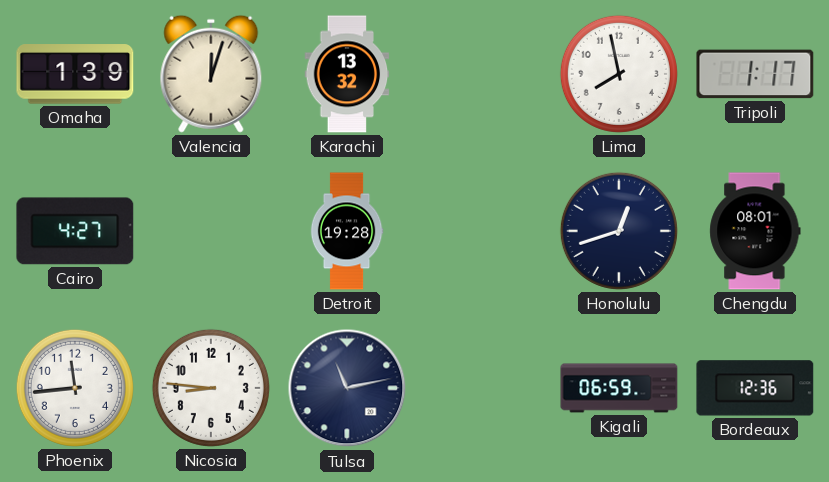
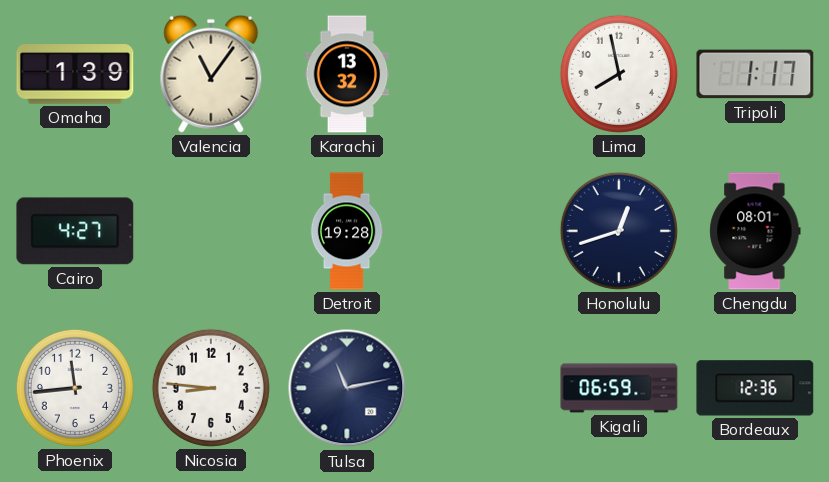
Valencia: 12:03 -> 11:06
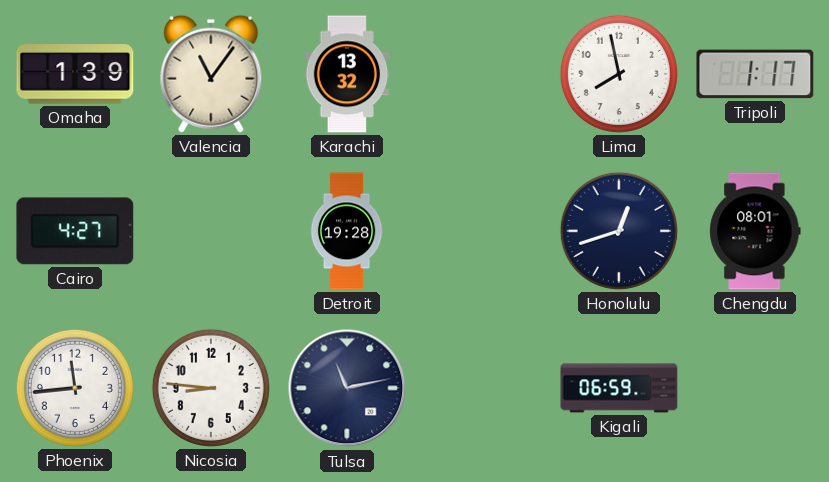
Bordeaux: 12:36 -> none
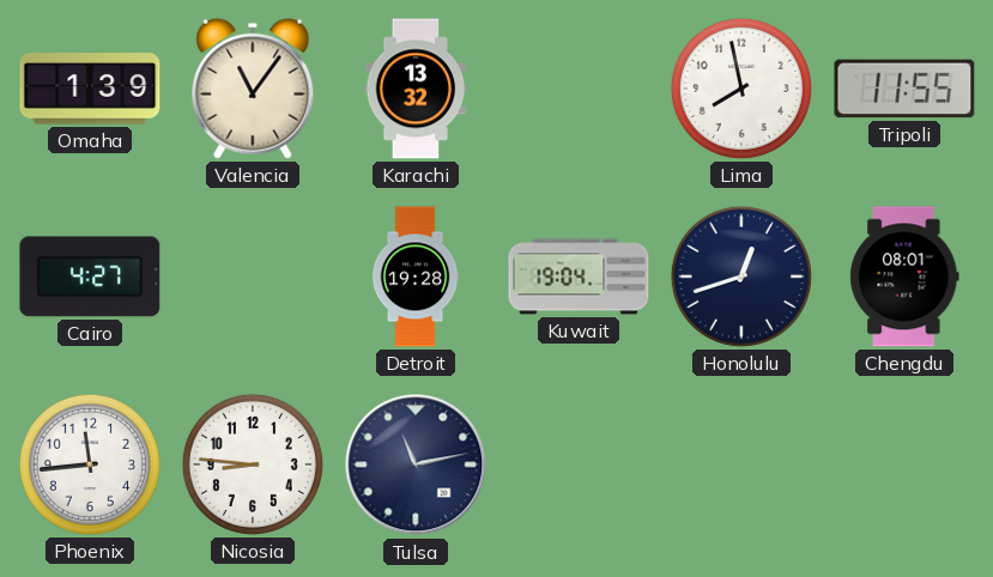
Tripoli: 1:17 -> 11:55
Kuwait: none -> 19:04
Kigali: 06:59 -> none
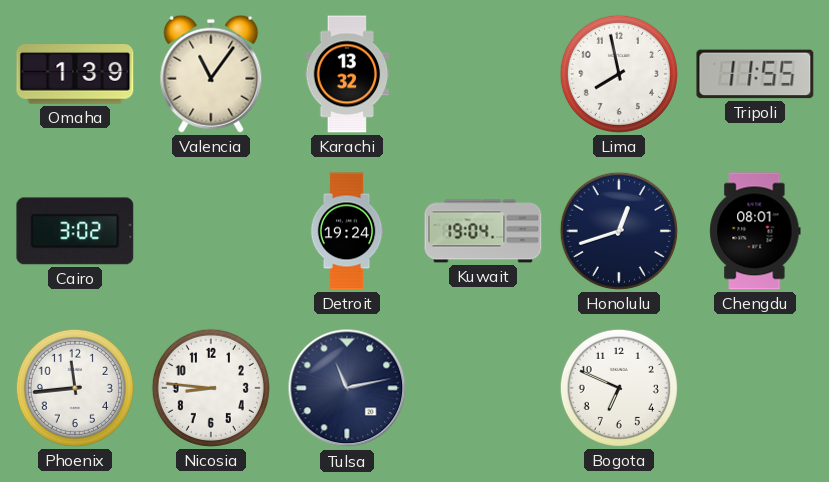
Cairo: 4:27 -> 3:02
Detroit: 19:28 -> 19:24
Bogota: none -> 6:49
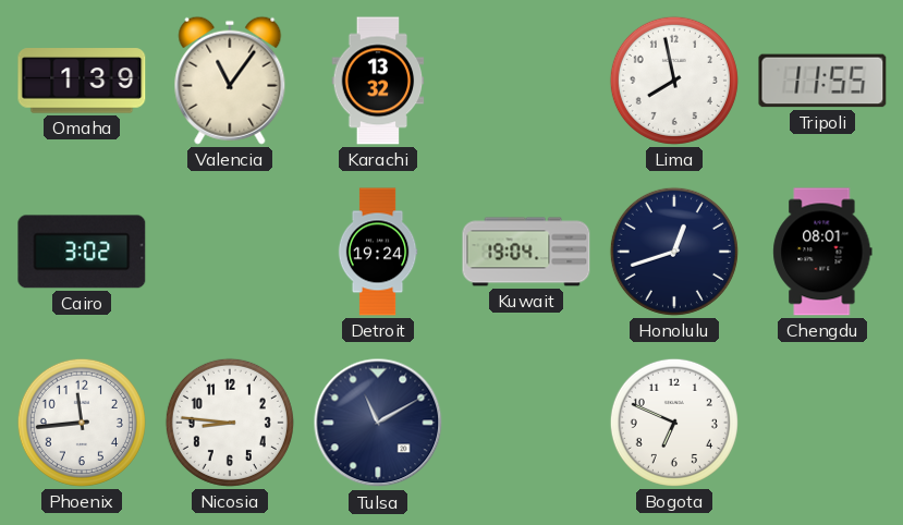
Tulsa: 11:13 -> 11:10
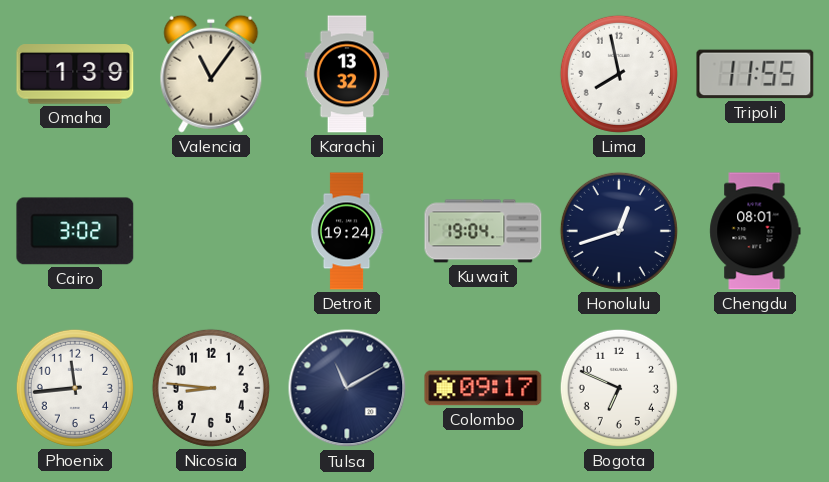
Colombo: none -> 09:17
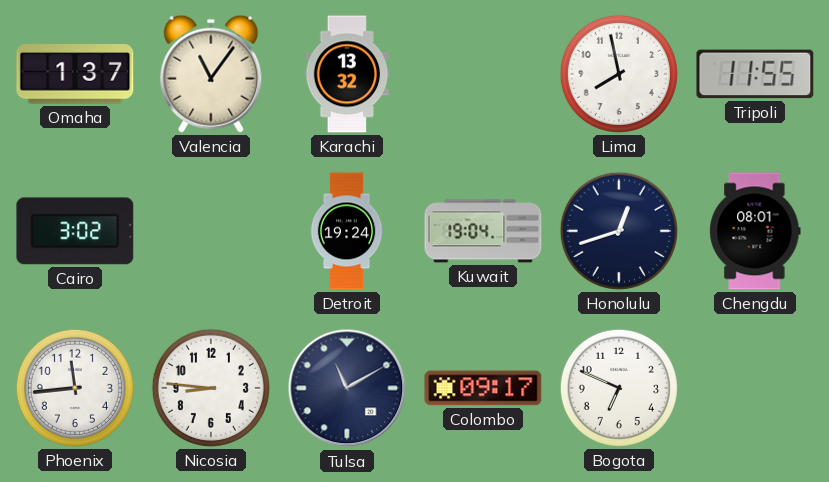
Omaha: 1:39 -> 1:37
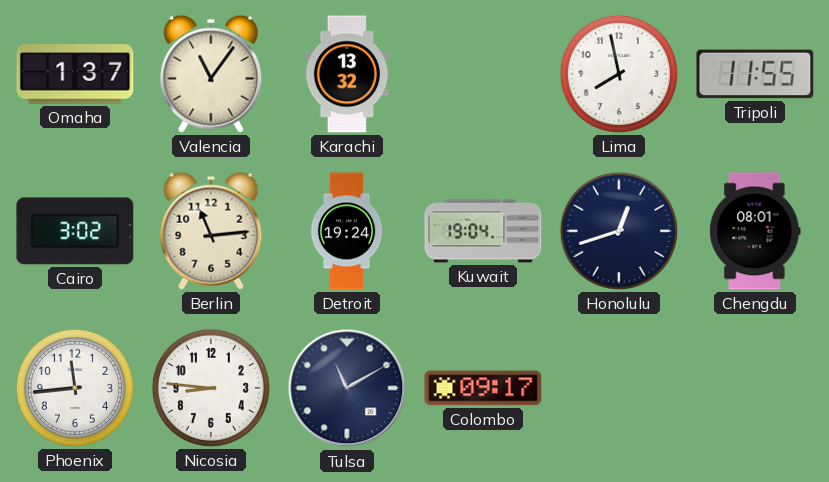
Berlin: none -> 11:14
Bogota: 6:49 -> none
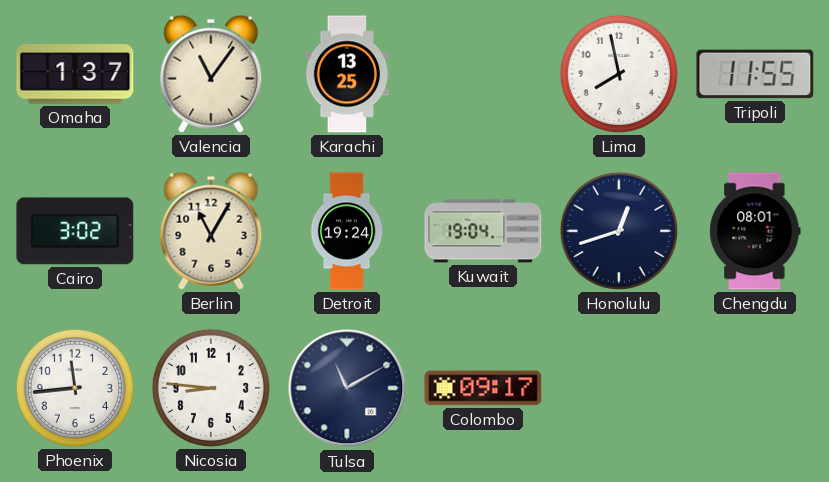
Karachi: 13:32 -> 13:25
Berlin: 11:14 -> 11:05
